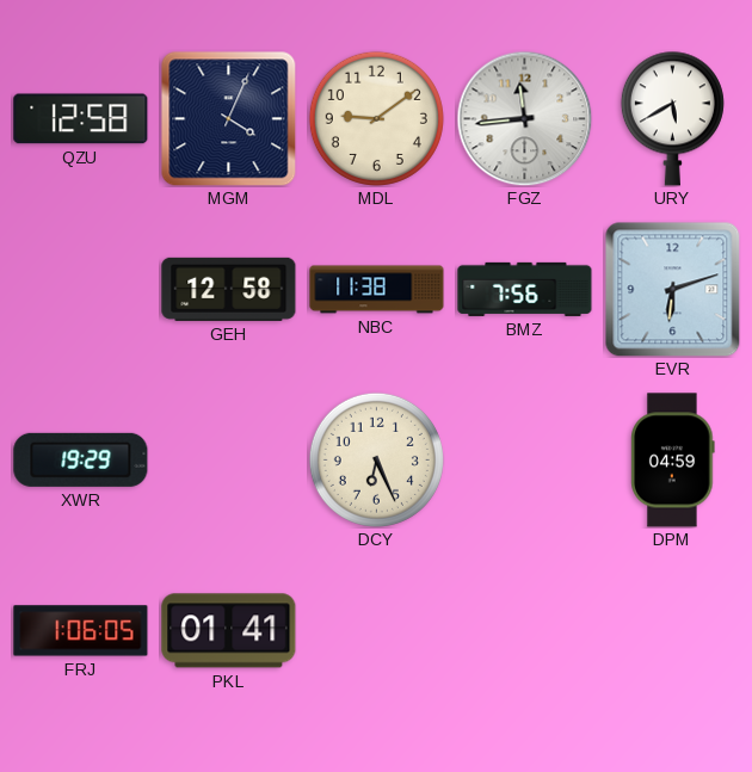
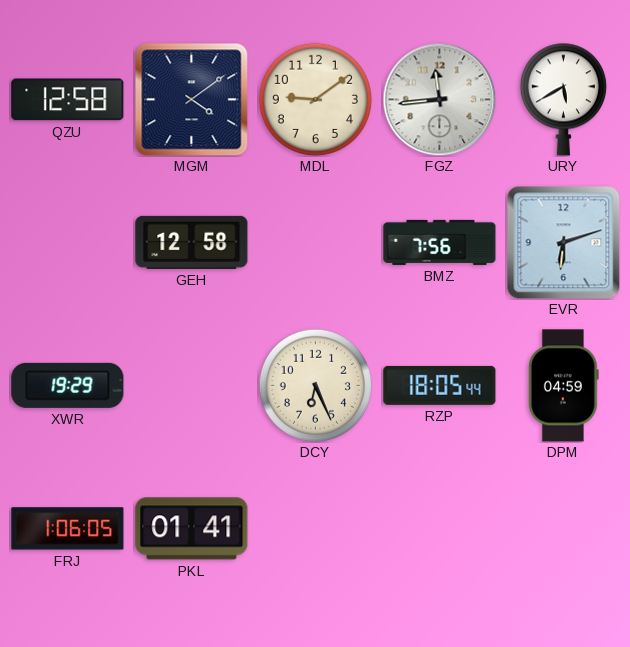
MGM: 4:04 -> 4:09
NBC: 11:38 -> none
RZP: none -> 18:05
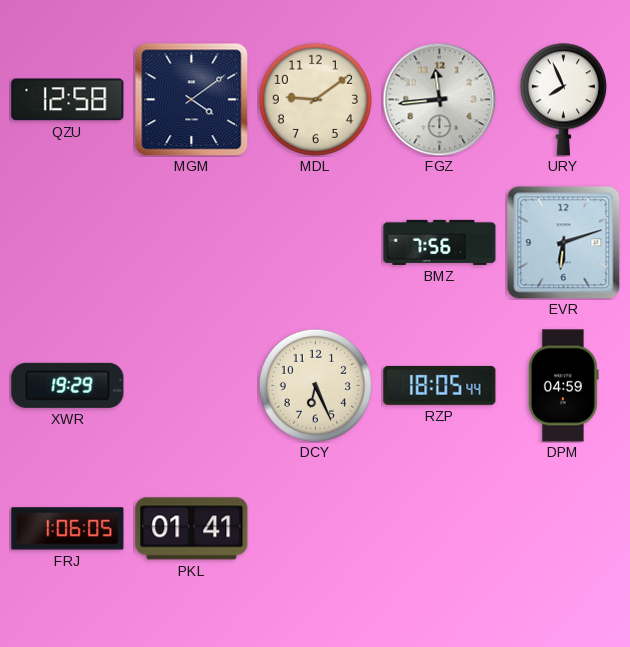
URY: 5:40 -> 7:56
GEH: 12:58 -> none
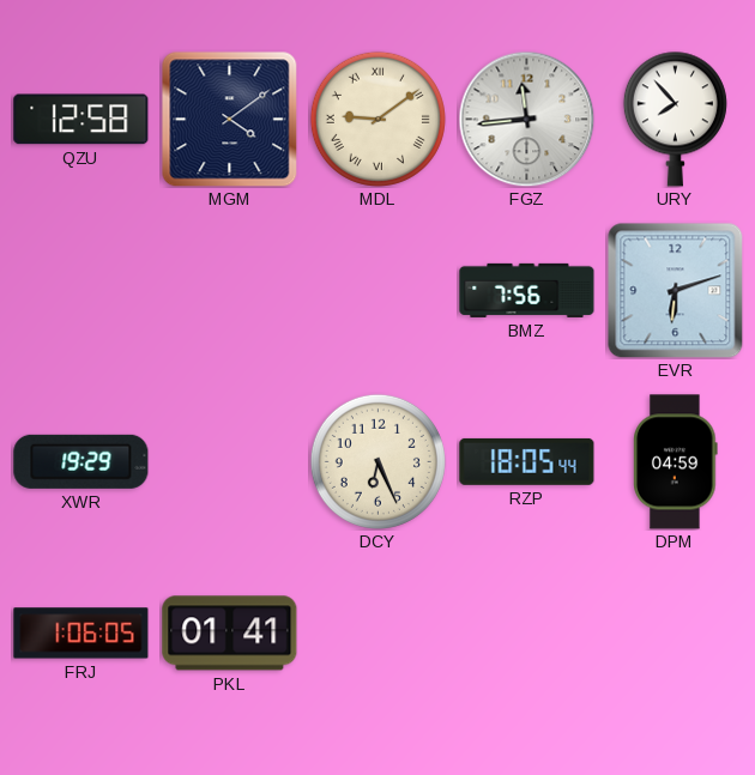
MDL numerals: Arabic -> Roman
URY: 7:56 -> 7:53
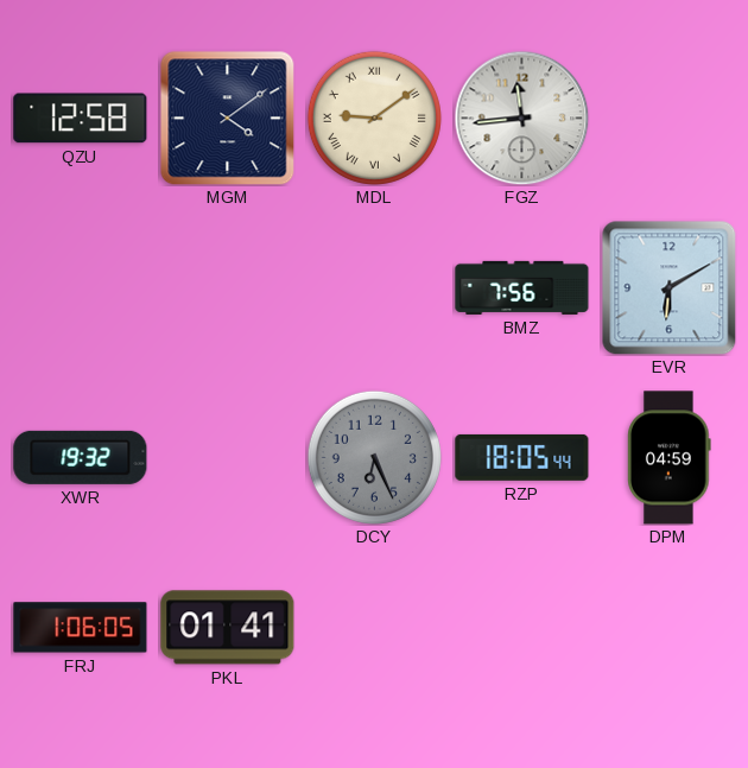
URY: 7:53 -> none
EVR: 6:12 -> 6:10
XWR: 19:29 -> 19:32
DCY dial: cream -> grey
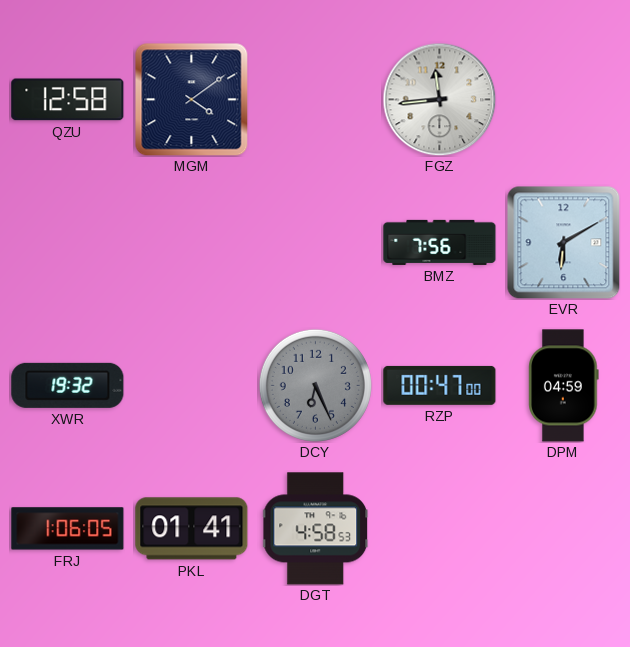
MDL: 9:09 -> none
RZP: 18:05 -> 00:47
DGT: none -> 4:58
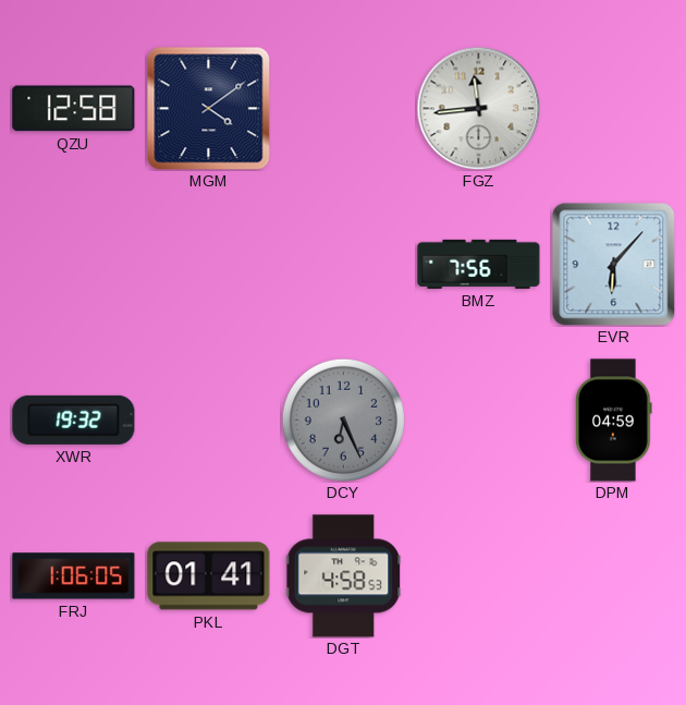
EVR: 6:10 -> 6:07
RZP: 00:47 -> none
